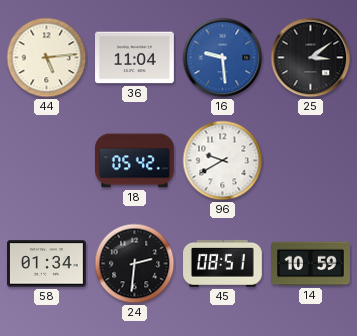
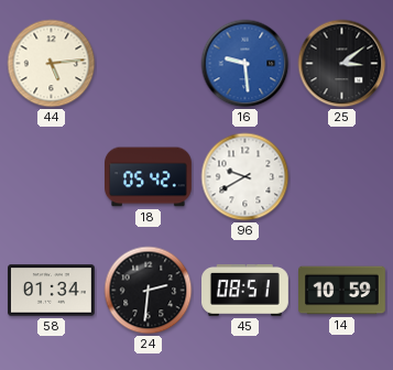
36: 11:04 -> none
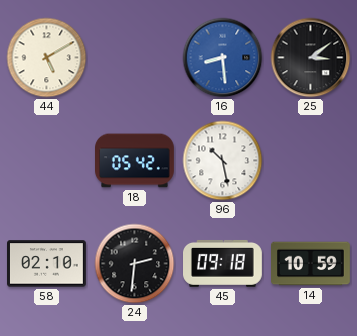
44: 5:14 -> 5:10
16: 9:29 -> 8:29
96: 9:40 -> 10:28
58: 01:34 -> 02:10
45: 08:51 -> 09:18
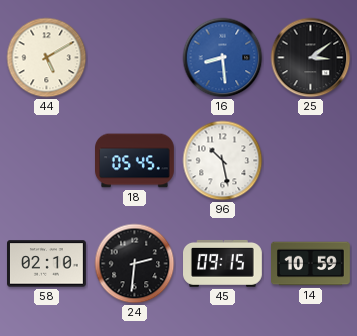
18: 05:42 -> 05:45
45: 09:18 -> 09:15
